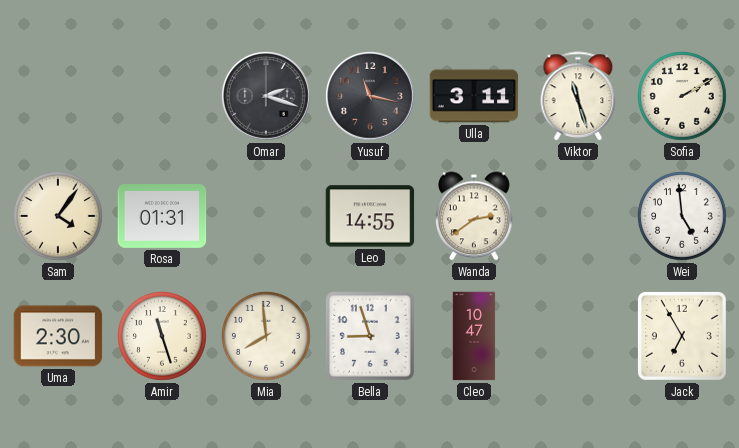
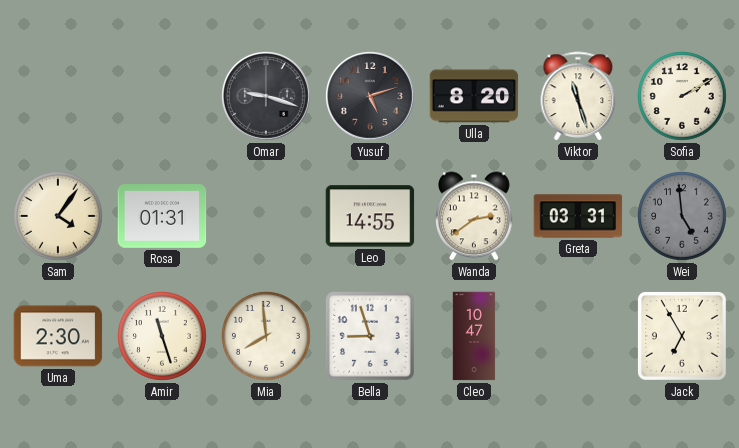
Omar: 2:18 -> 9:18
Yusuf: 11:17 -> 5:12
Ulla: 3:11 -> 8:20
Greta: none -> 03:31
Wei dial: white -> grey
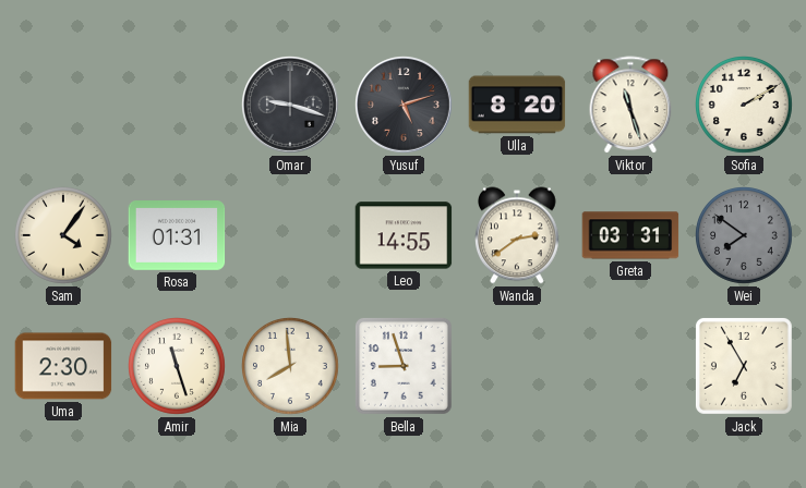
Wei: 4:59 -> 7:51
Cleo: 10:47 -> none
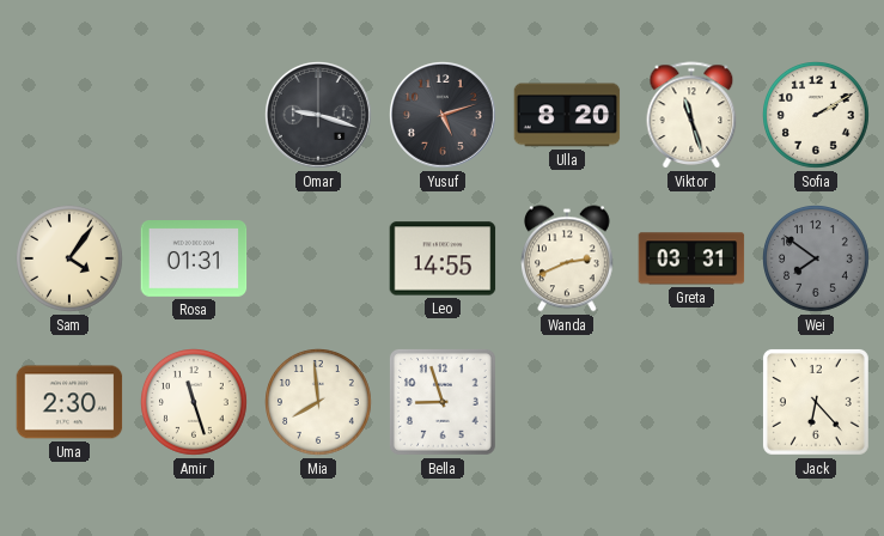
Wanda: 2:39 -> 2:41
Jack: 6:55 -> 6:23
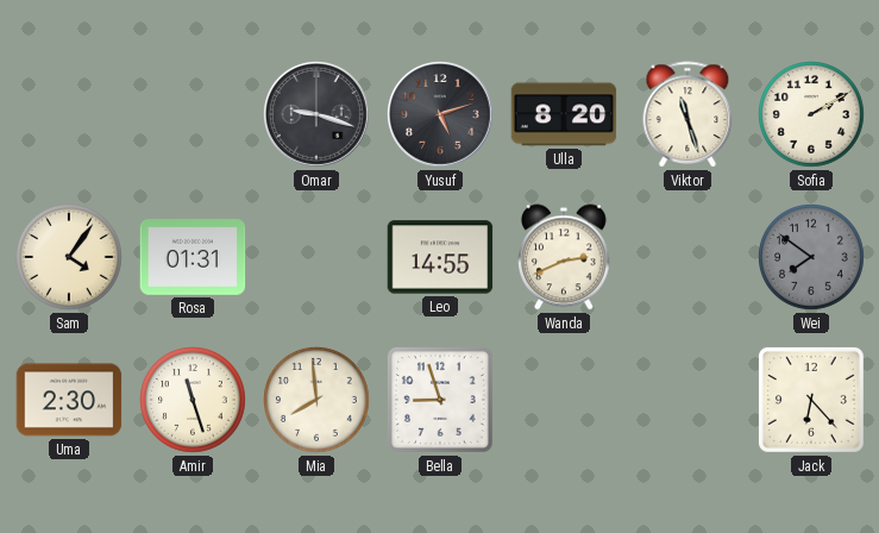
Greta: 03:31 -> none
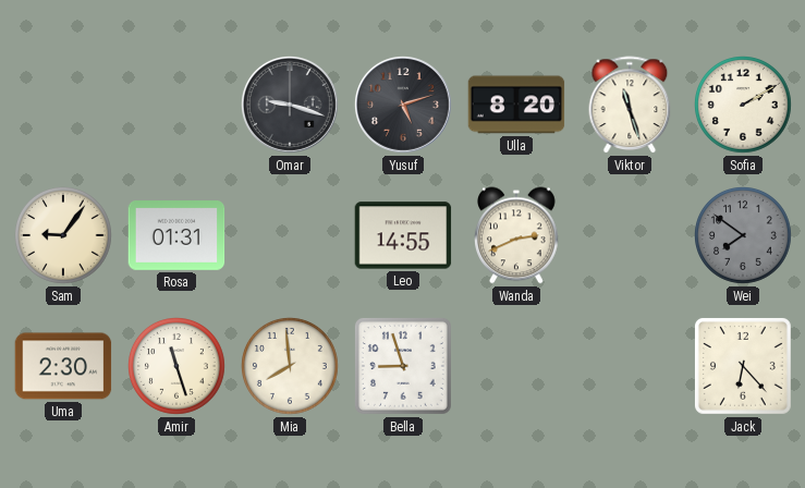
Sam: 4:06 -> 9:06
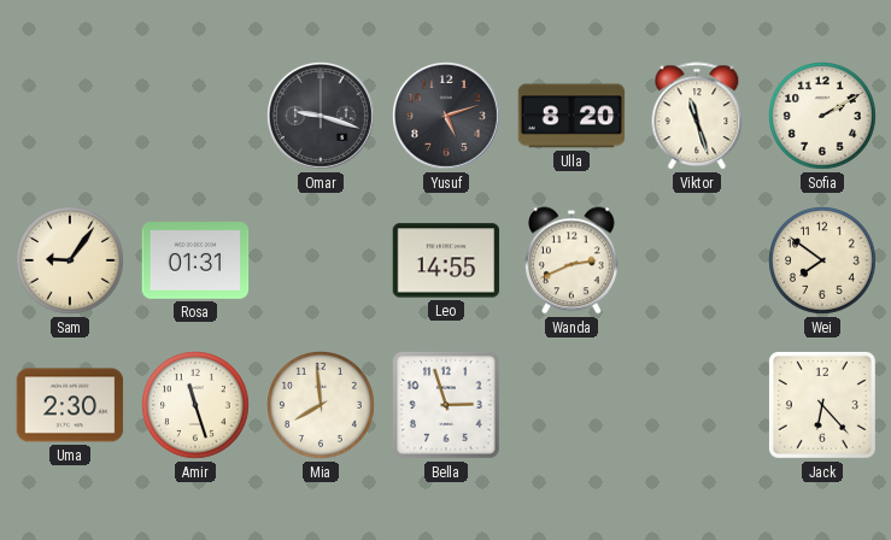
Wei dial: grey -> cream
Bella: 8:57 -> 2:57
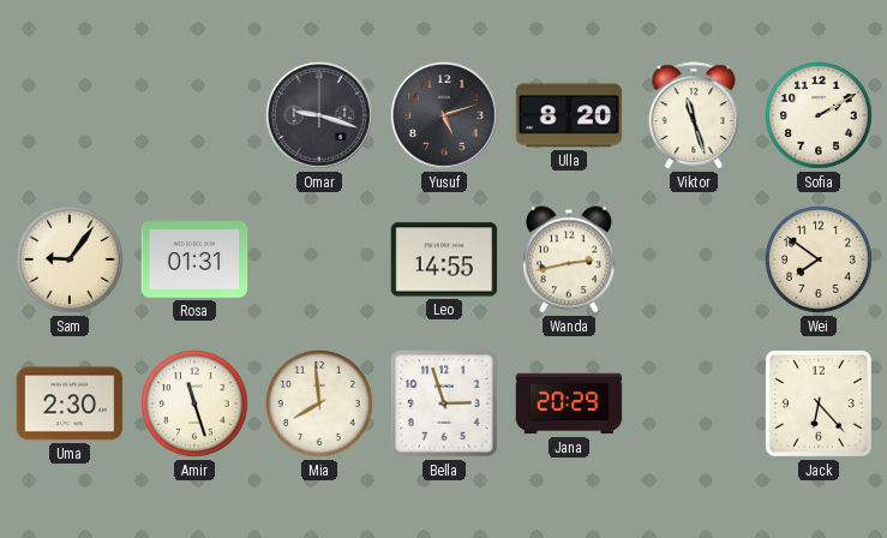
Wanda: 2:41 -> 2:43
Jana: none -> 20:29
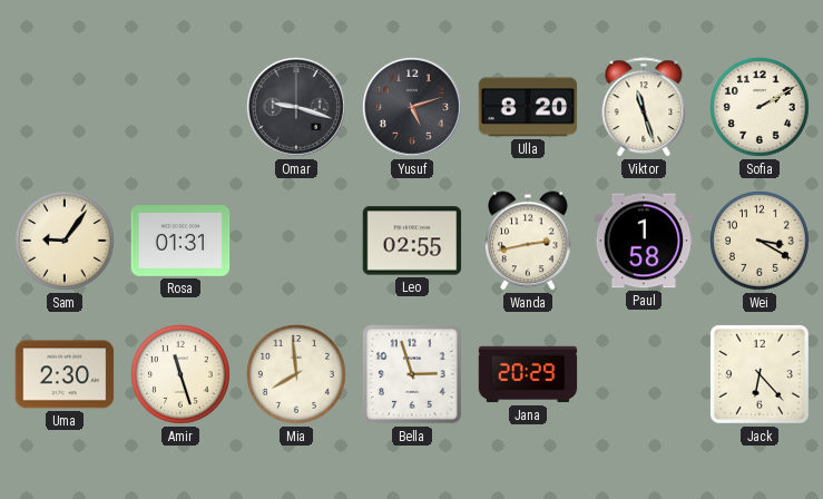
Leo: 14:55 -> 02:55
Paul: none -> 1:58
Wei: 7:51 -> 3:20
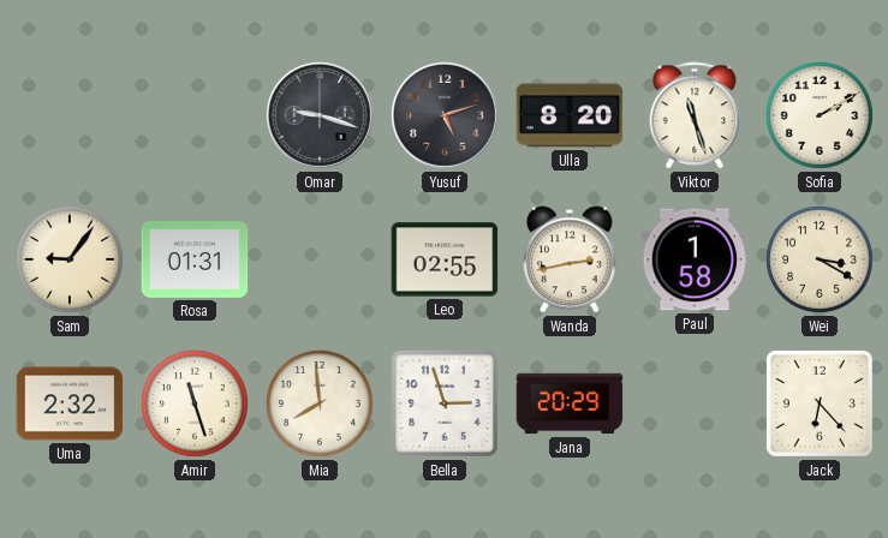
Uma: 2:30 -> 2:32
